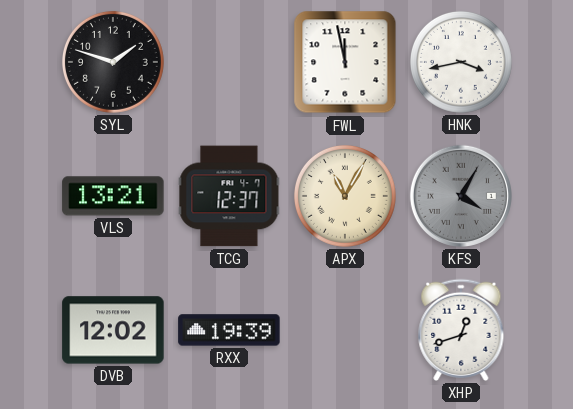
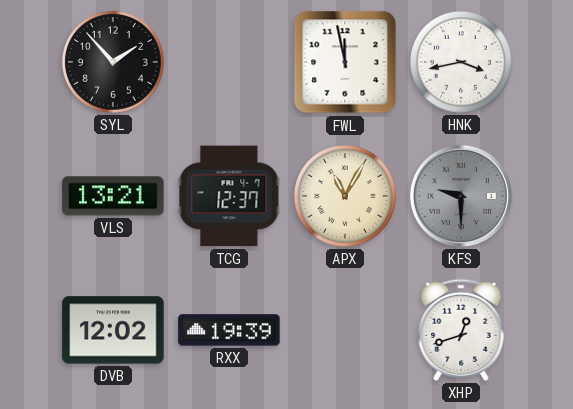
SYL: 1:48 -> 1:53
KFS: 4:05 -> 9:30
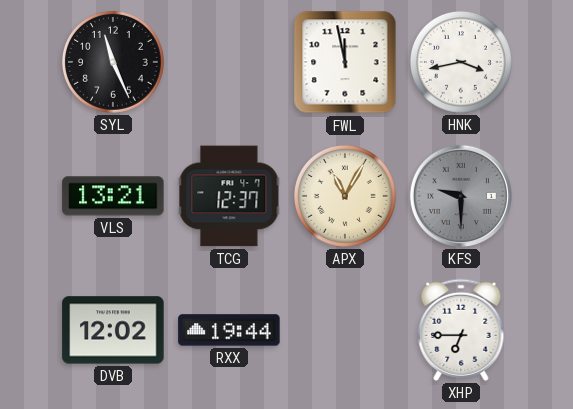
SYL: 1:53 -> 11:26
RXX: 19:39 -> 19:44
XHP: 12:42 -> 6:45
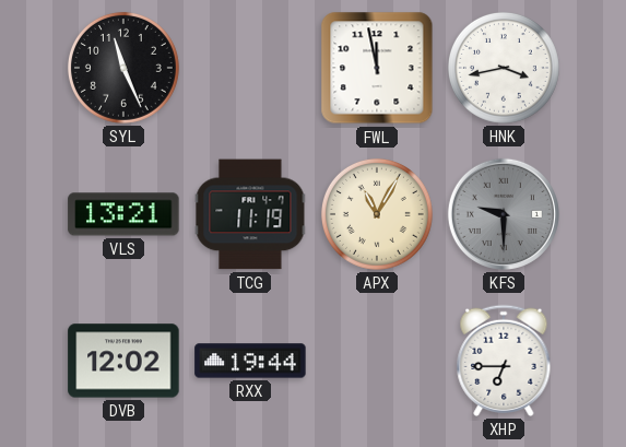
TCG: 12:37 -> 11:19
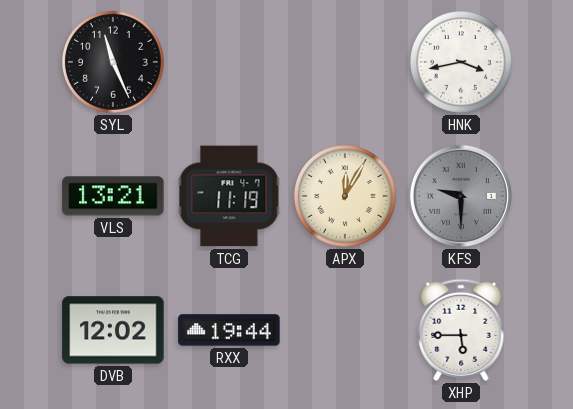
FWL: 11:58 -> none
APX: 11:05 -> 12:05
XHP: 6:45 -> 5:45
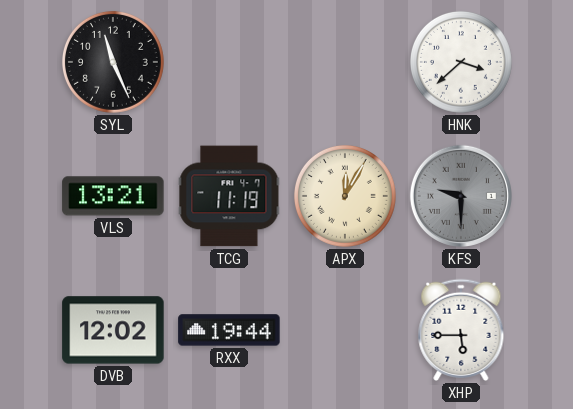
HNK: 3:43 -> 3:38
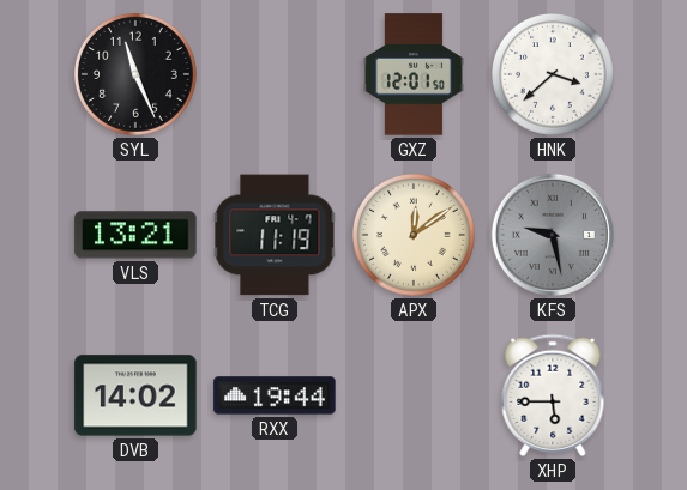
GXZ: none -> 12:01
APX: 12:05 -> 12:09
KFS: 9:30 -> 9:28
DVB: 12:02 -> 14:02
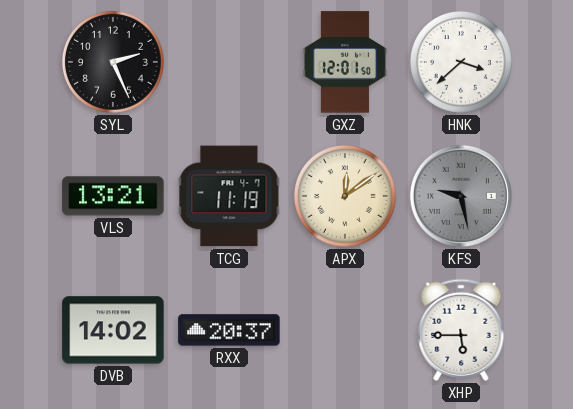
SYL: 11:26 -> 2:26
RXX: 19:44 -> 20:37
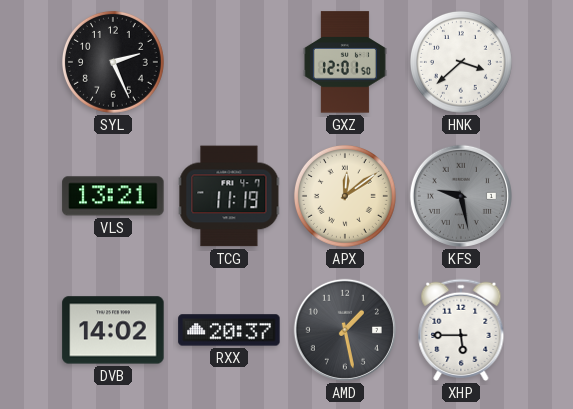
AMD: none -> 1:28
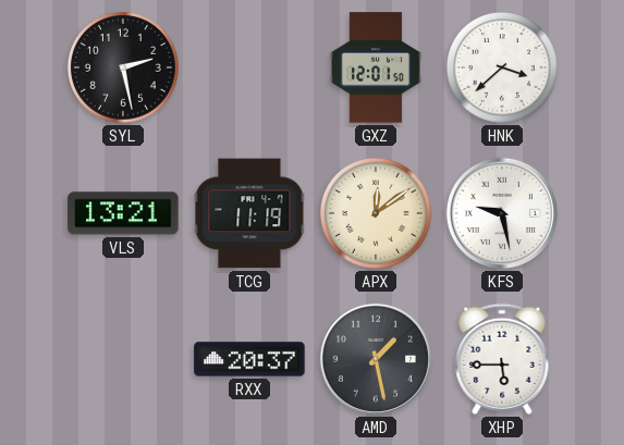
SYL: 2:26 -> 2:28
KFS dial: grey -> white
DVB: 14:02 -> none
